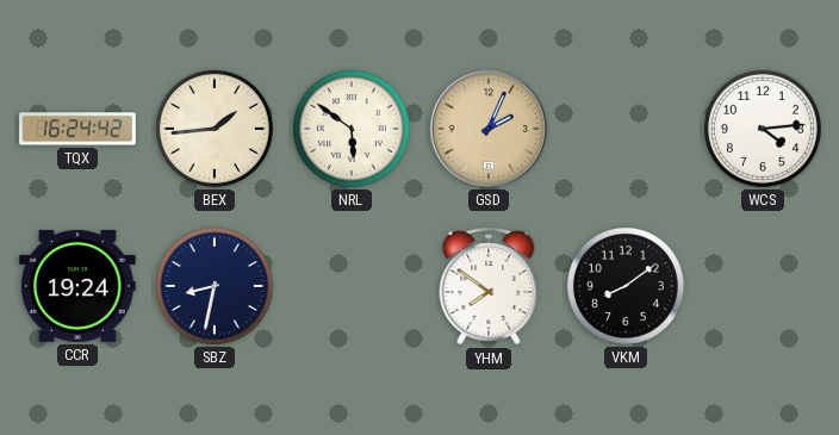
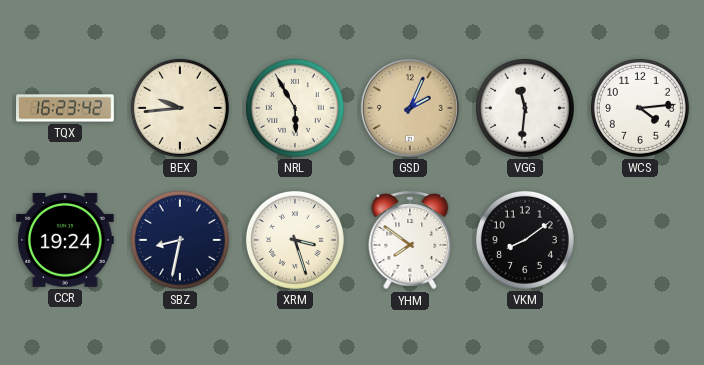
TQX: 16:24 -> 16:23
BEX: 1:44 -> 9:44
NRL: 5:51 -> 5:55
VGG: none -> 11:31
XRM: none -> 3:27
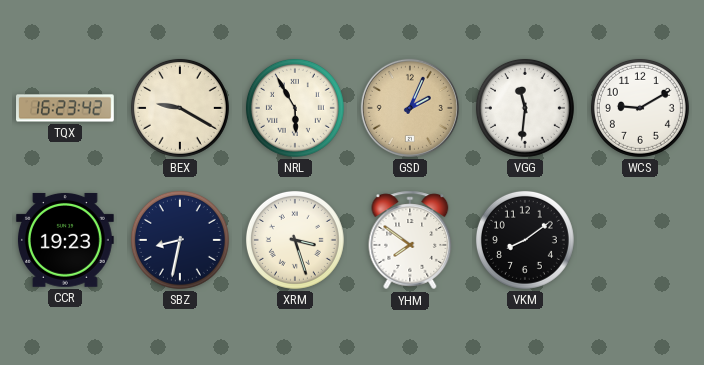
BEX: 9:44 -> 9:20
WCS: 4:14 -> 9:10
CCR: 19:24 -> 19:23
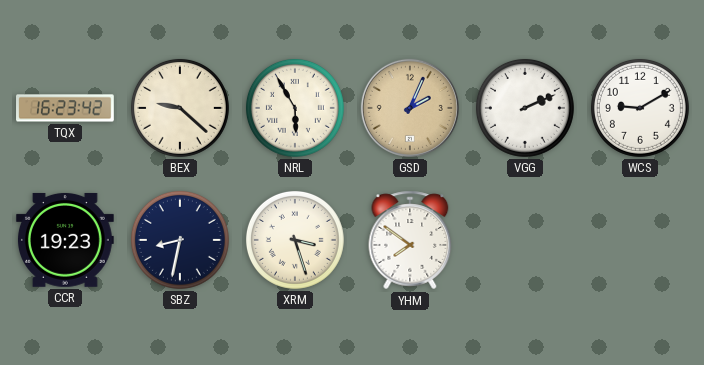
BEX: 9:20 -> 9:22
VGG: 11:31 -> 2:11
VKM: 8:09 -> none
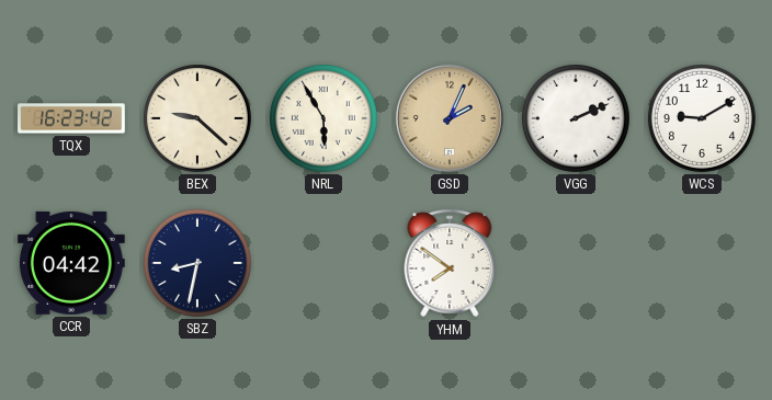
CCR: 19:23 -> 04:42
XRM: 3:27 -> none
